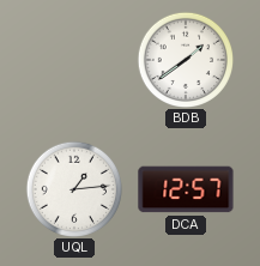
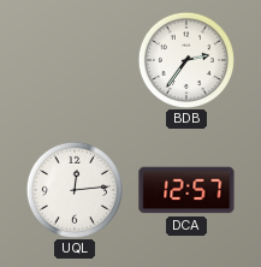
BDB: 1:39 -> 2:36
UQL: 1:14 -> 12:14
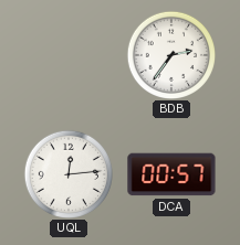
DCA: 12:57 -> 00:57
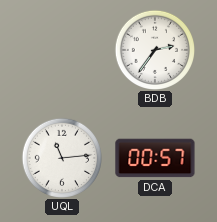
UQL: 12:14 -> 11:14
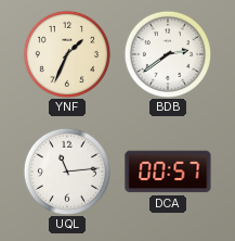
YNF: none -> 1:34
BDB: 2:36 -> 2:39
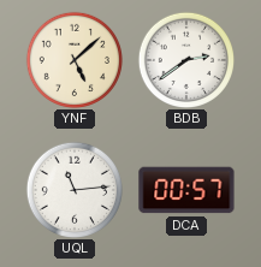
YNF: 1:34 -> 5:08
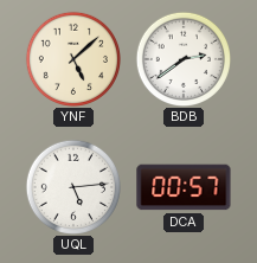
UQL: 11:14 -> 5:14
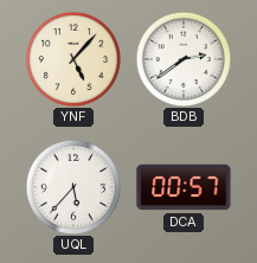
YNF: 5:08 -> 5:07
UQL: 5:14 -> 5:37
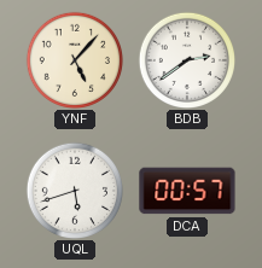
UQL: 5:37 -> 5:42
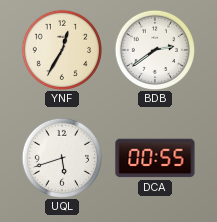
YNF: 5:07 -> 12:35
DCA: 00:57 -> 00:55
